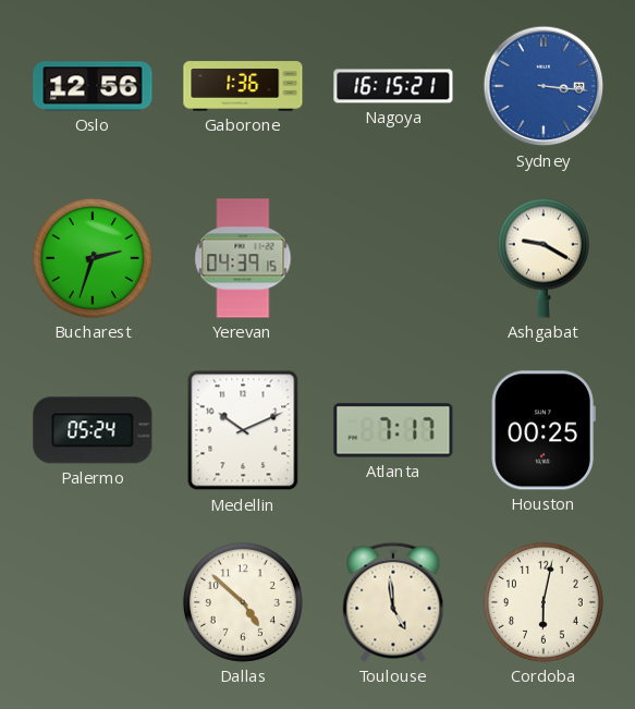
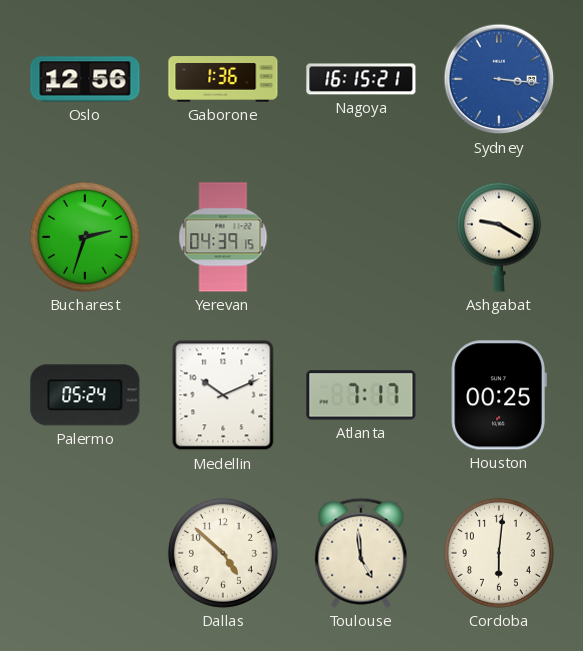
Cordoba: 6:02 -> 6:01
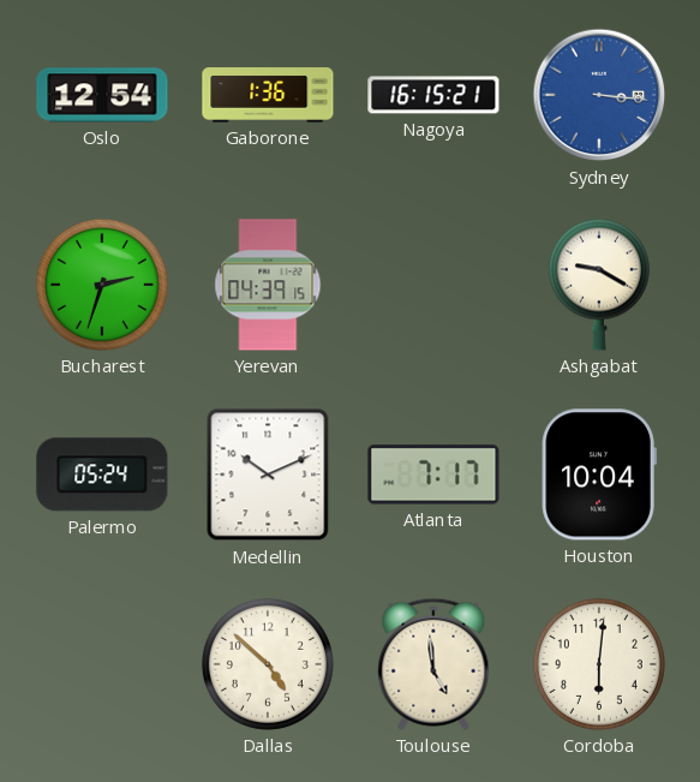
Oslo: 12:56 -> 12:54
Houston: 00:25 -> 10:04
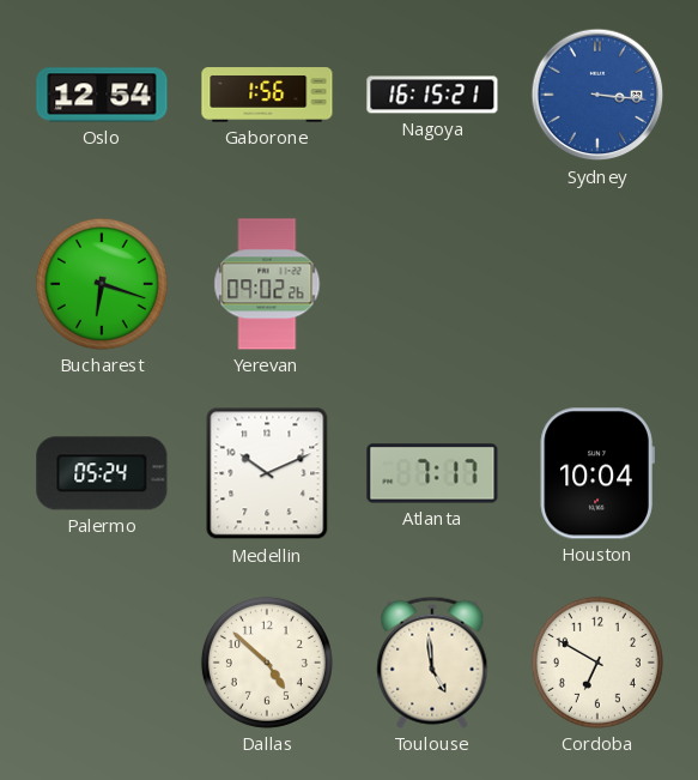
Gaborone: 1:36 -> 1:56
Bucharest: 2:33 -> 6:18
Yerevan: 04:39 -> 09:02
Ashgabat: 9:20 -> none
Cordoba: 6:01 -> 6:50
